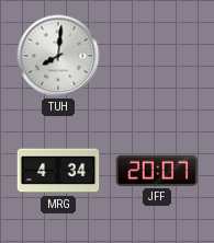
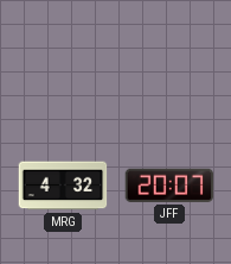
TUH: 8:01 -> none
MRG: 4:34 -> 4:32
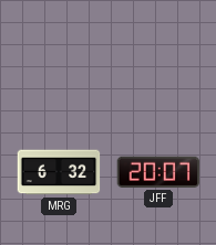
MRG: 4:32 -> 6:32
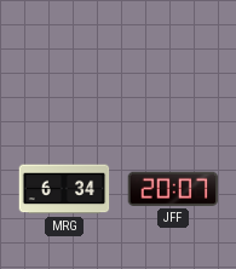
MRG: 6:32 -> 6:34
